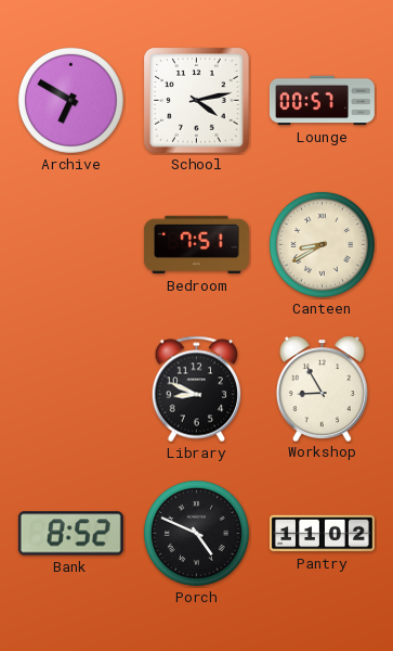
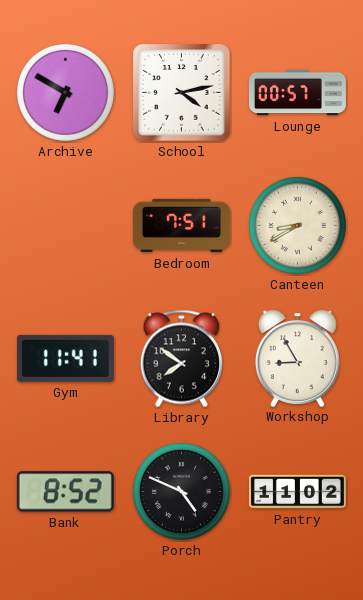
Gym: none -> 11:41
Library: 8:49 -> 7:51
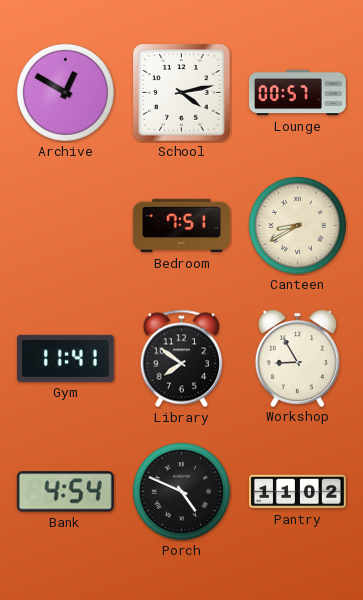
Archive: 6:50 -> 12:50
Bank: 8:52 -> 4:54
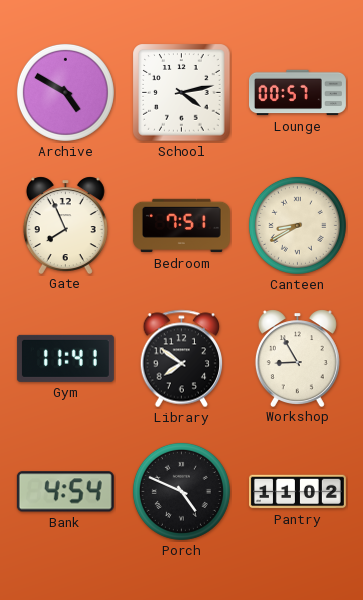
Archive: 12:50 -> 4:50
Gate: none -> 7:56
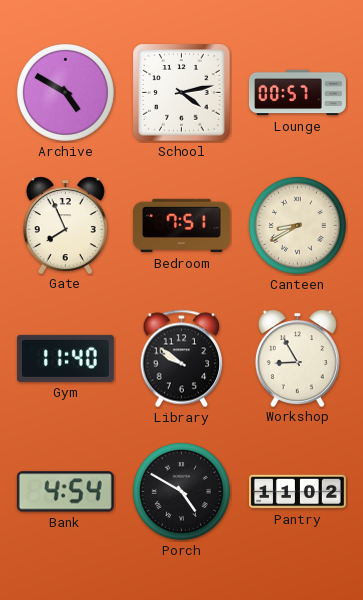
Gym: 11:41 -> 11:40
Library: 7:51 -> 9:51
Porch: 4:49 -> 4:50
